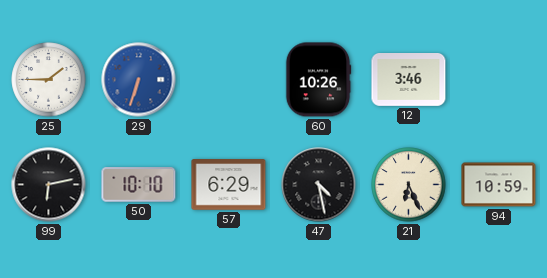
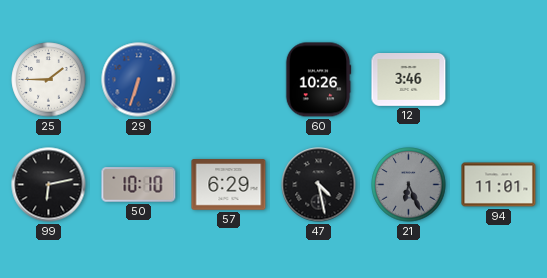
21 dial: cream -> grey
94: 10:59 -> 11:01
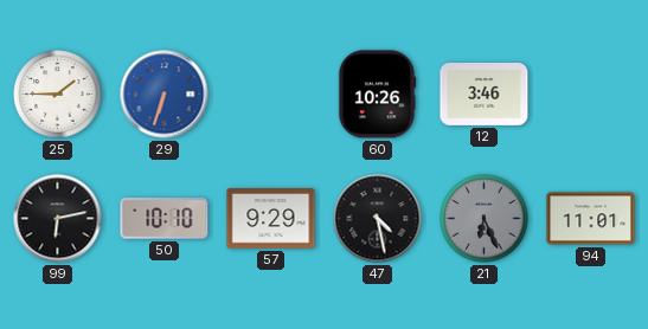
57: 6:29 -> 9:29
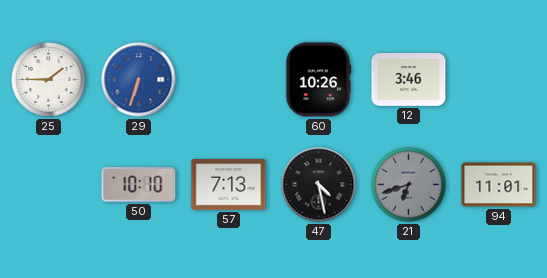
99: 6:13 -> none
57: 9:29 -> 7:13
21: 6:26 -> 6:42
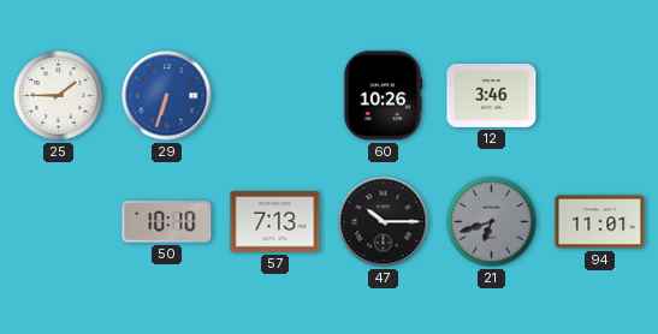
47: 4:28 -> 10:15
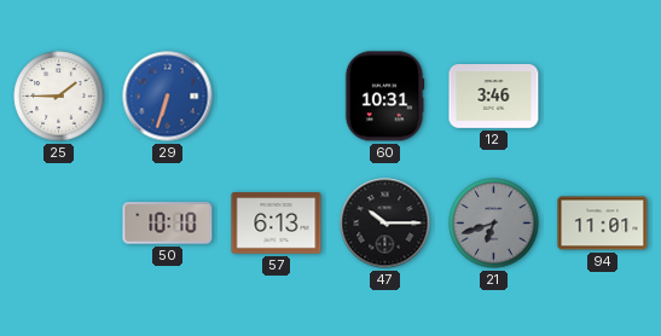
60: 10:26 -> 10:31
57: 7:13 -> 6:13
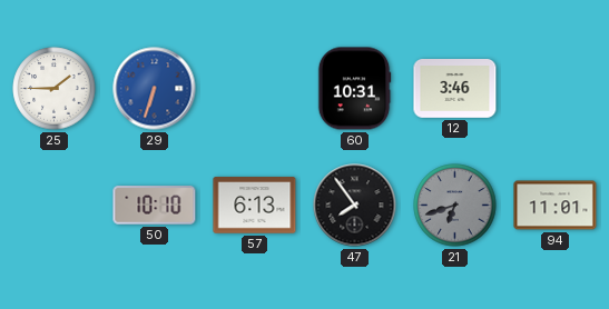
47: 10:15 -> 7:54
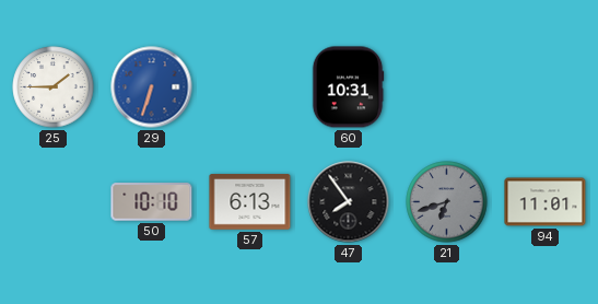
12: 3:46 -> none
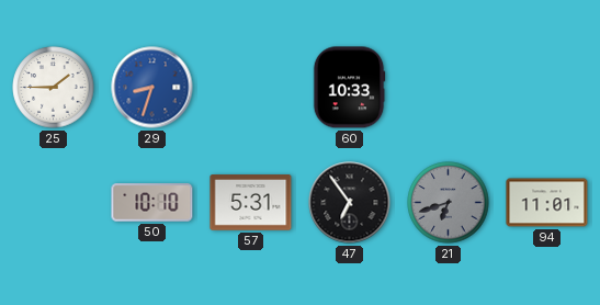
29: 6:33 -> 8:33
60: 10:31 -> 10:33
57: 6:13 -> 5:31
47: 7:54 -> 6:54
